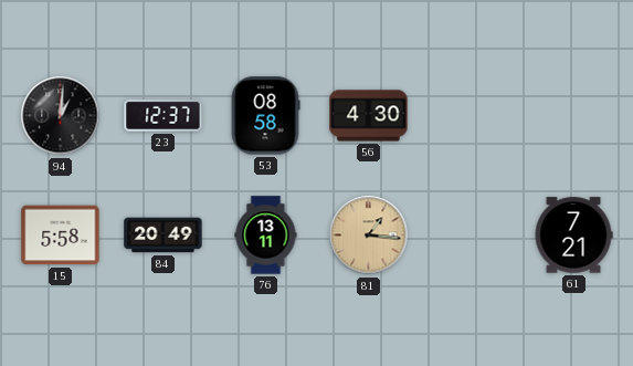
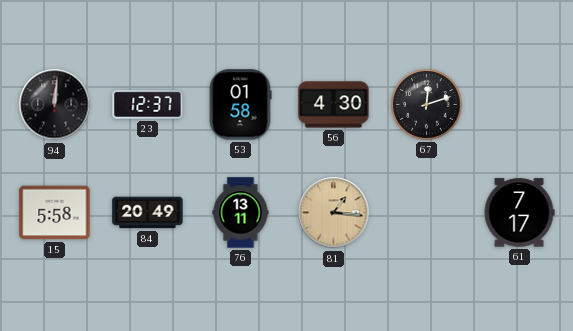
94: 1:01 -> 12:01
53: 08:58 -> 01:58
67: none -> 12:12
61: 7:21 -> 7:17
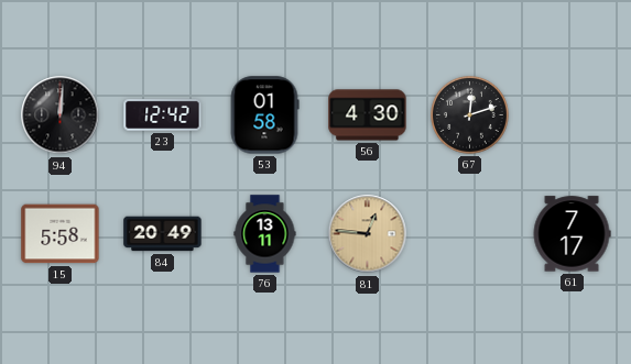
23: 12:37 -> 12:42
81: 1:16 -> 12:46
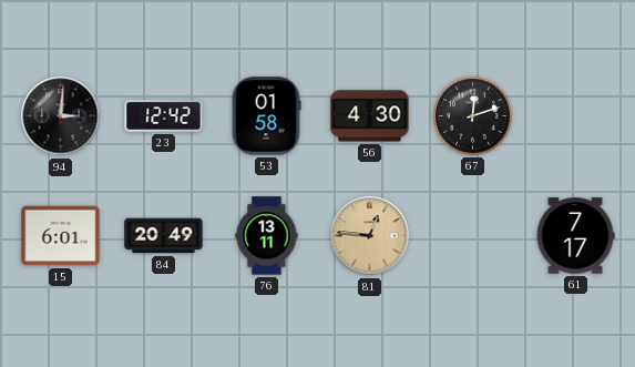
94: 12:01 -> 3:01
15: 5:58 -> 6:01
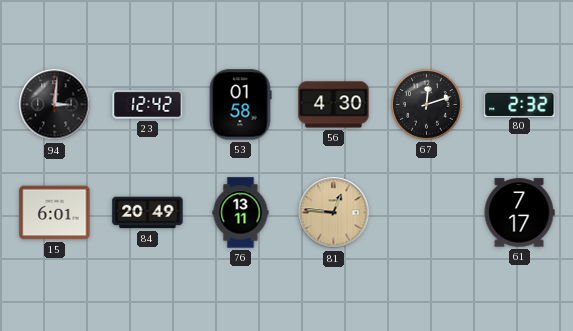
80: none -> 2:32
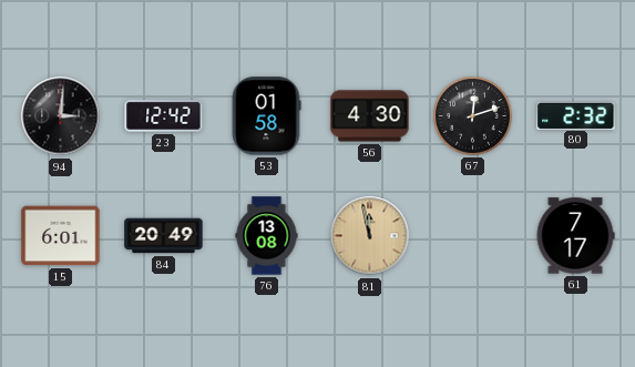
76: 13:11 -> 13:08
81: 12:46 -> 11:58
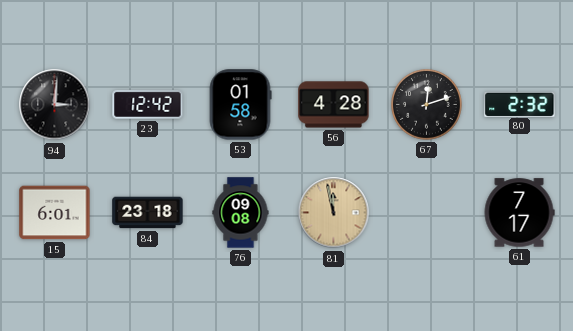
56: 4:30 -> 4:28
84: 20:49 -> 23:18
76: 13:08 -> 09:08
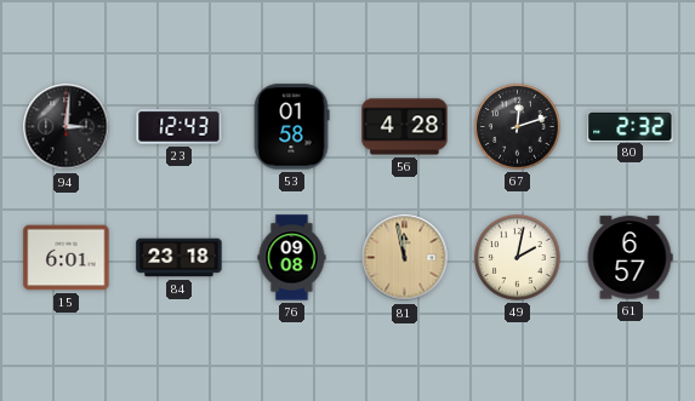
23: 12:42 -> 12:43
49: none -> 2:02
61: 7:17 -> 6:57
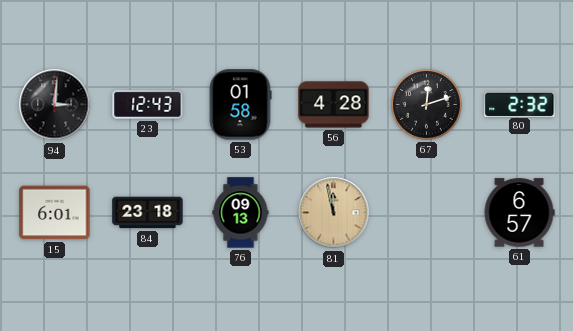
76: 09:08 -> 09:13
49: 2:02 -> none
